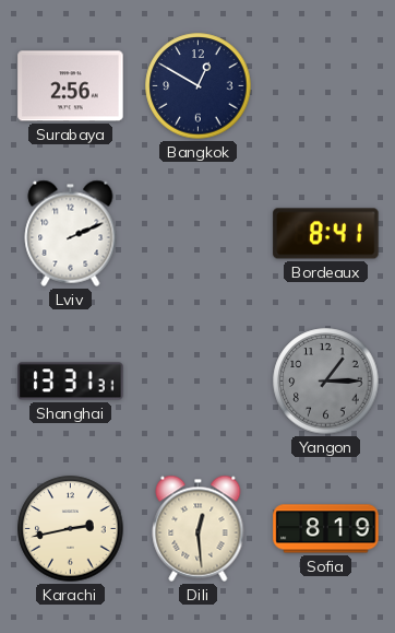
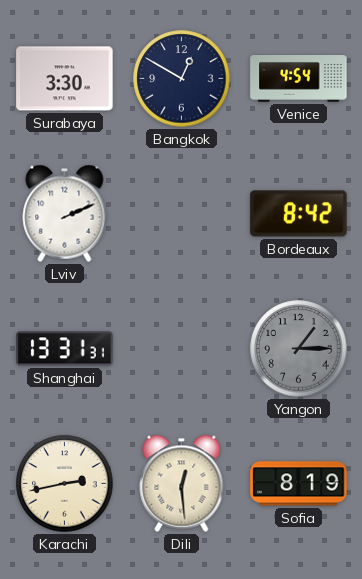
Surabaya: 2:56 -> 3:30
Venice: none -> 4:54
Bordeaux: 8:41 -> 8:42
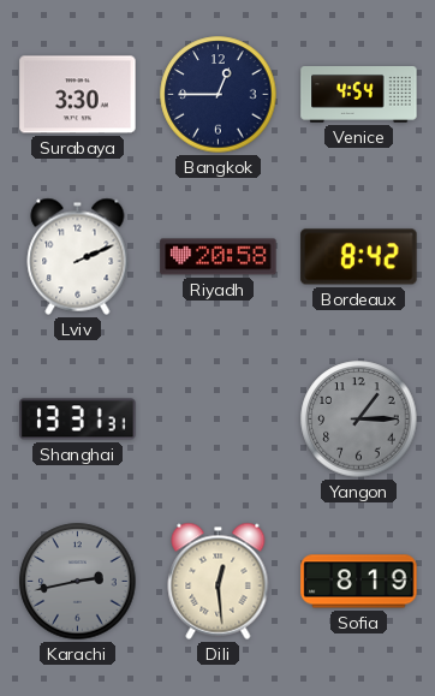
Bangkok: 12:50 -> 12:45
Riyadh: none -> 20:58
Karachi dial: cream -> grey
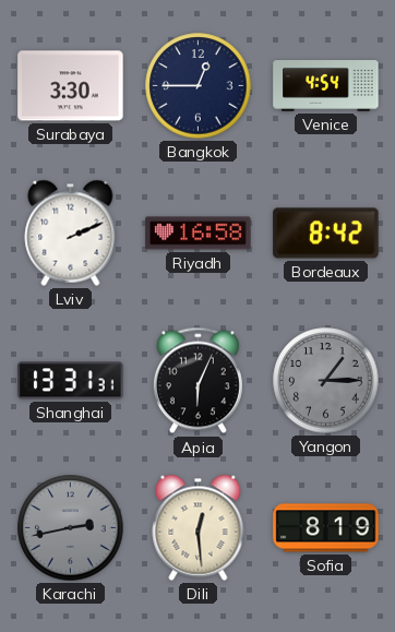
Riyadh: 20:58 -> 16:58
Apia: none -> 6:04
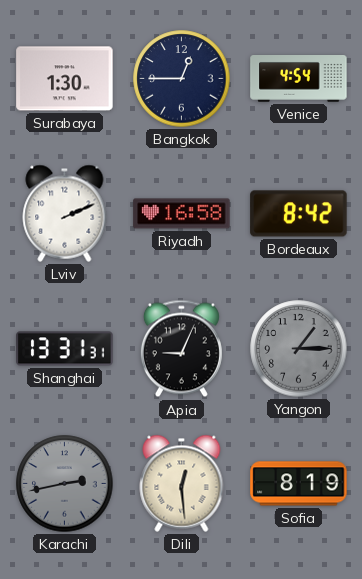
Surabaya: 3:30 -> 1:30
Apia: 6:04 -> 9:04
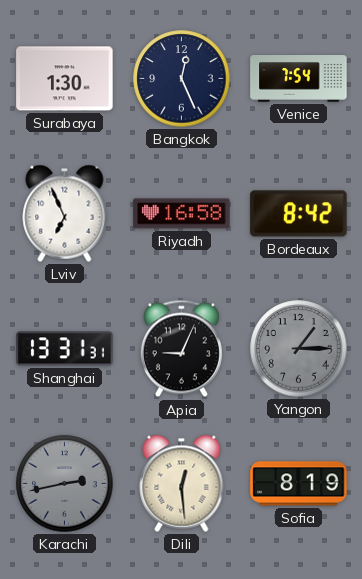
Bangkok: 12:45 -> 12:26
Venice: 4:54 -> 7:54
Lviv: 2:11 -> 6:56
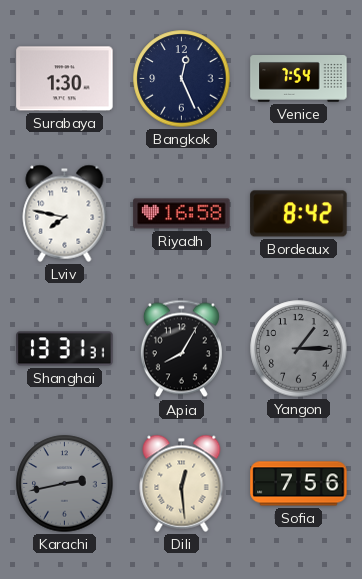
Lviv: 6:56 -> 7:47
Apia: 9:04 -> 8:05
Sofia: 8:19 -> 7:56
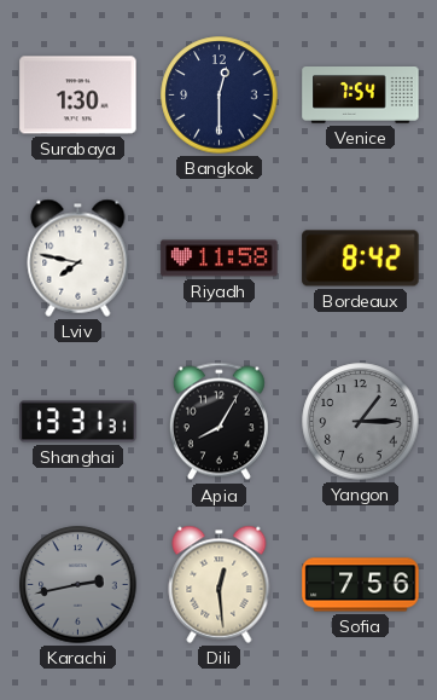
Bangkok: 12:26 -> 12:30
Riyadh: 16:58 -> 11:58
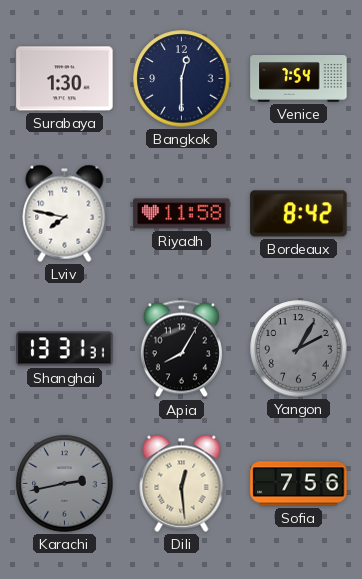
Yangon: 1:15 -> 2:05
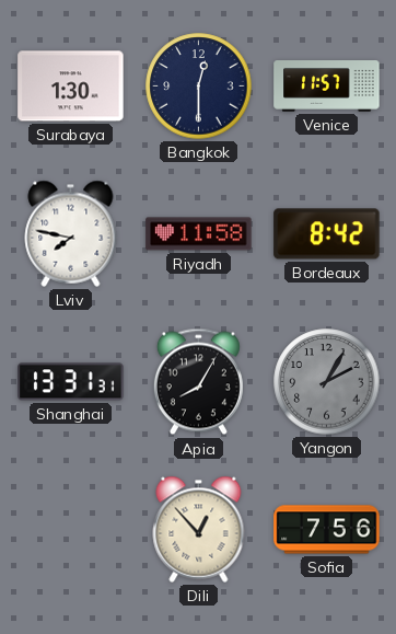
Venice: 7:54 -> 11:57
Karachi: 2:43 -> none
Dili: 12:29 -> 12:53
